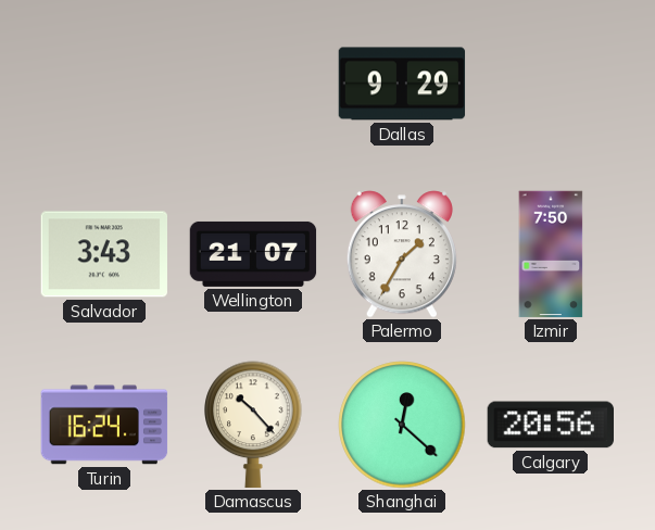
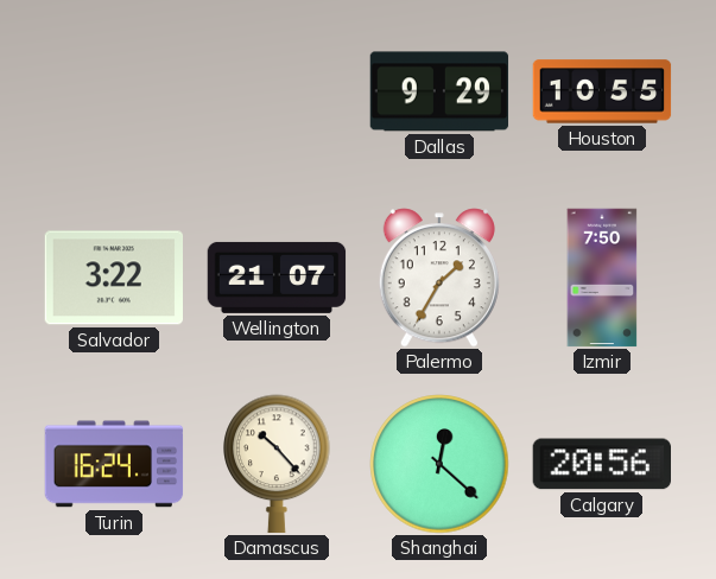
Houston: none -> 10:55
Salvador: 3:43 -> 3:22
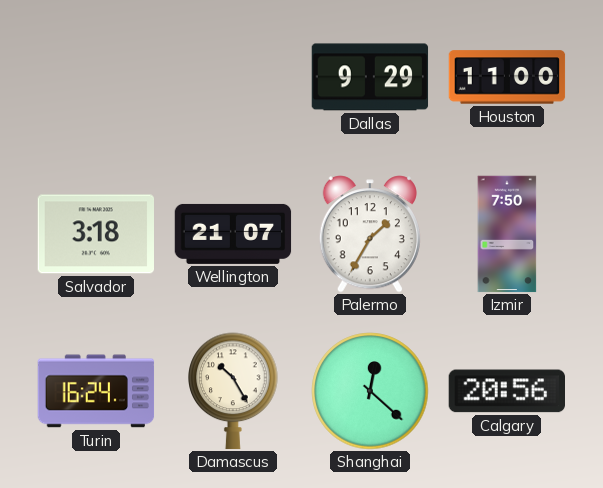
Houston: 10:55 -> 11:00
Salvador: 3:22 -> 3:18
Damascus: 10:23 -> 10:25
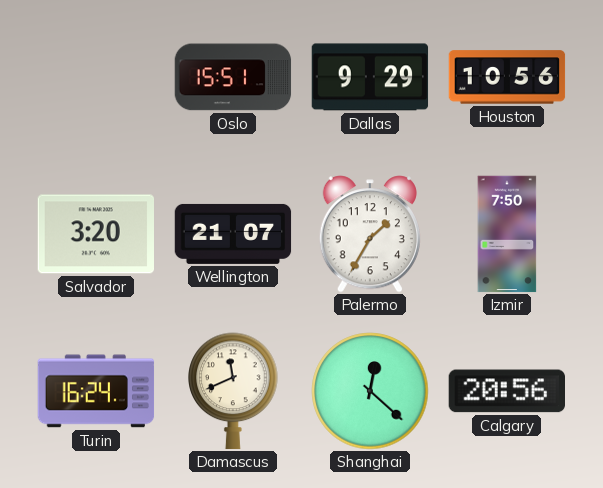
Oslo: none -> 15:51
Houston: 11:00 -> 10:56
Salvador: 3:18 -> 3:20
Damascus: 10:25 -> 11:41
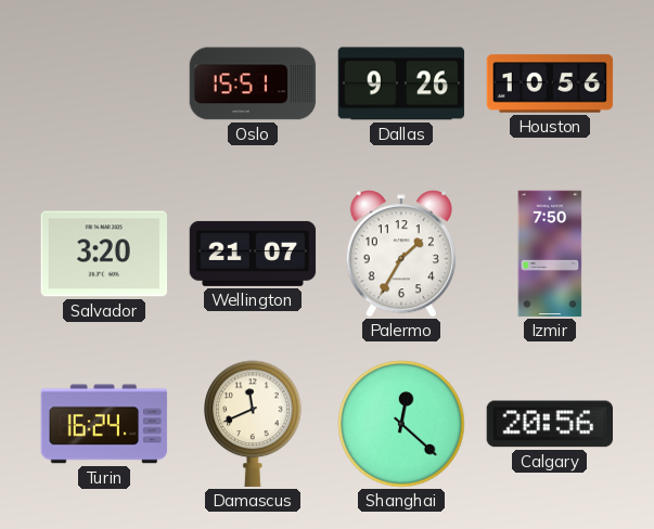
Dallas: 9:29 -> 9:26
